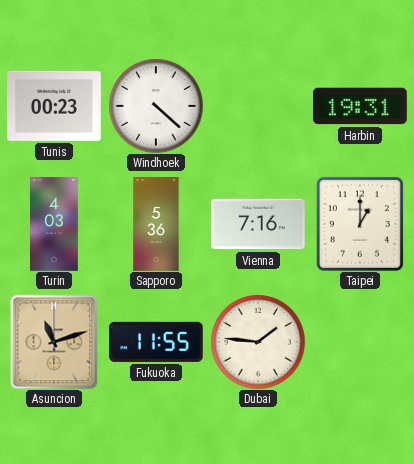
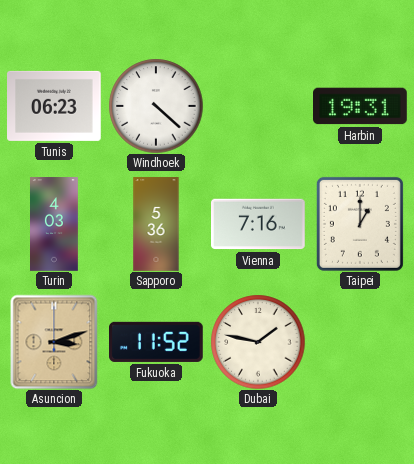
Tunis: 00:23 -> 06:23
Asuncion: 11:12 -> 3:12
Fukuoka: 11:55 -> 11:52
Dubai: 1:46 -> 1:47
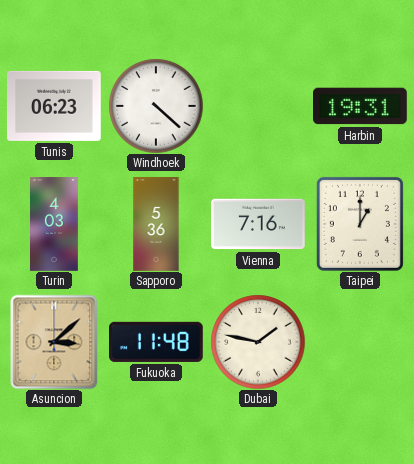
Asuncion: 3:12 -> 3:08
Fukuoka: 11:52 -> 11:48
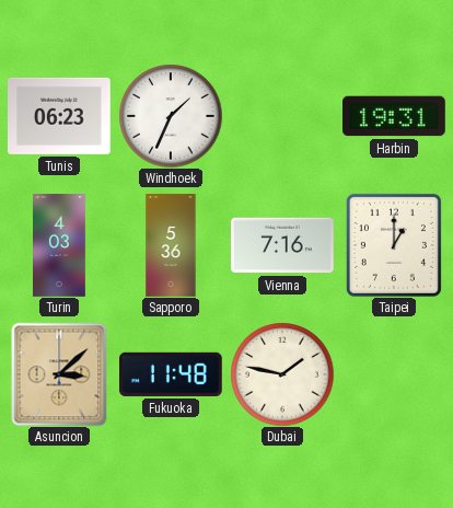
Windhoek: 4:22 -> 1:34
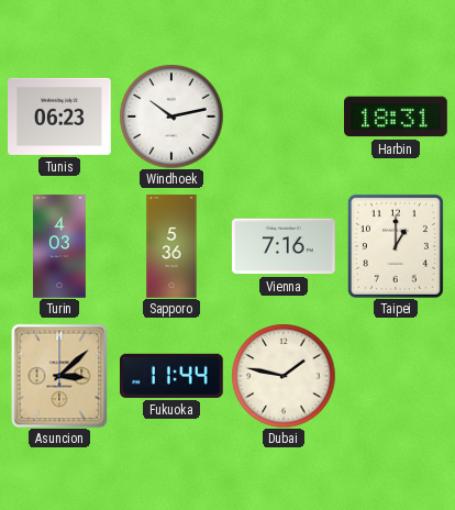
Windhoek: 1:34 -> 10:13
Harbin: 19:31 -> 18:31
Fukuoka: 11:48 -> 11:44
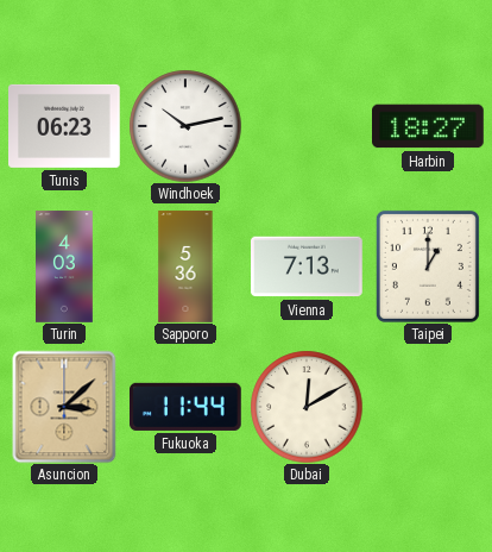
Harbin: 18:31 -> 18:27
Vienna: 7:16 -> 7:13
Dubai: 1:47 -> 12:10
